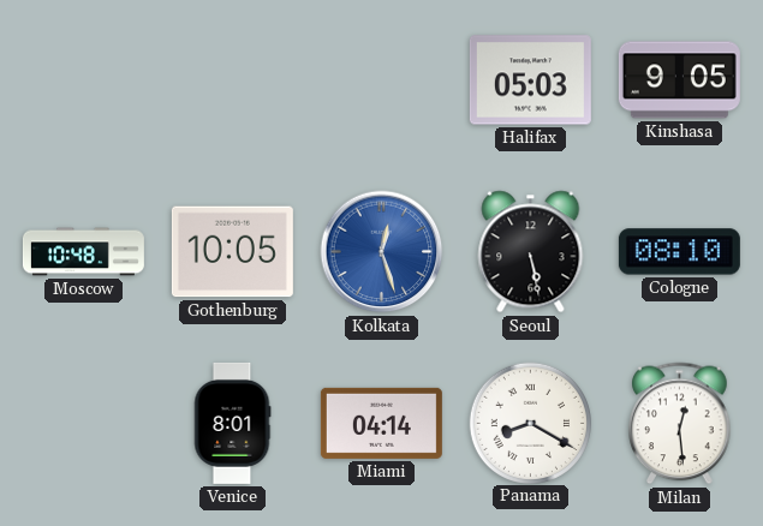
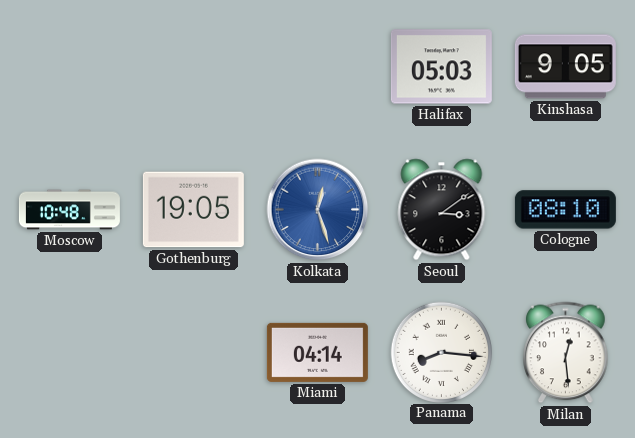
Gothenburg: 10:05 -> 19:05
Seoul: 5:28 -> 3:09
Venice: 8:01 -> none
Panama: 8:20 -> 8:16
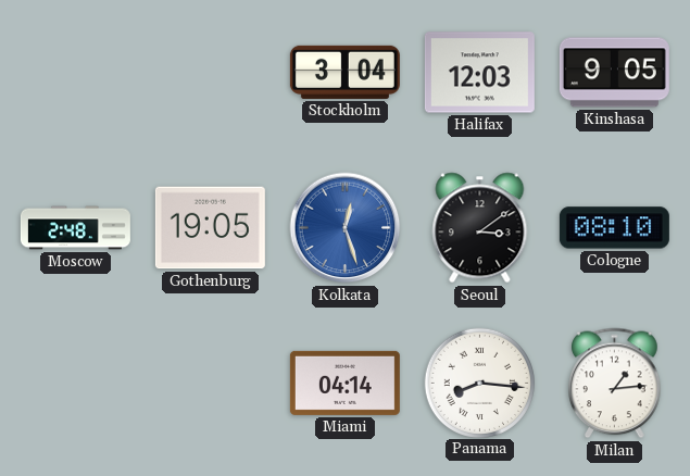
Stockholm: none -> 3:04
Halifax: 05:03 -> 12:03
Moscow: 10:48 -> 2:48
Milan: 12:29 -> 1:14
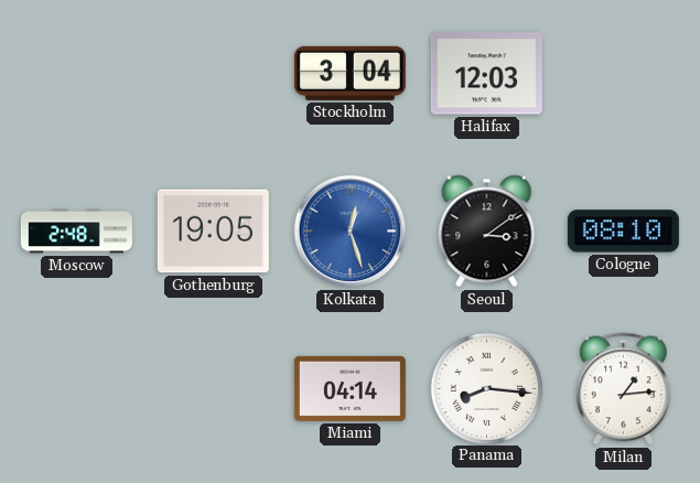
Kinshasa: 9:05 -> none
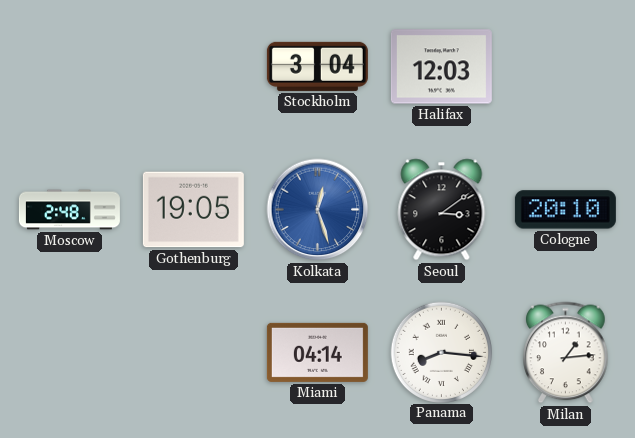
Cologne: 08:10 -> 20:10
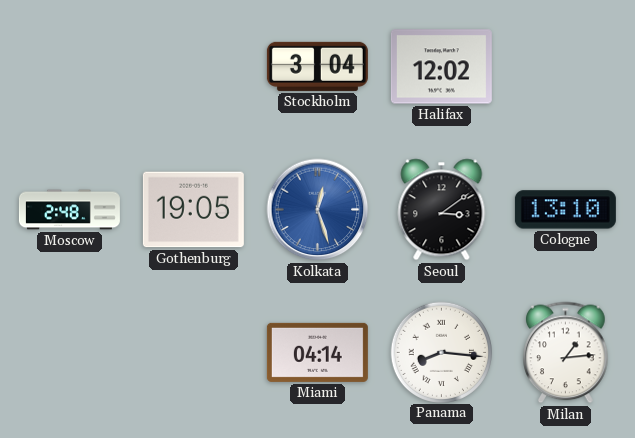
Halifax: 12:03 -> 12:02
Cologne: 20:10 -> 13:10
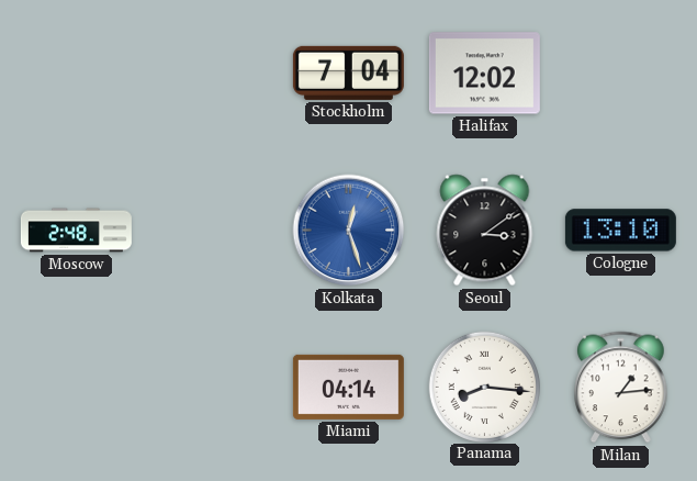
Stockholm: 3:04 -> 7:04
Gothenburg: 19:05 -> none
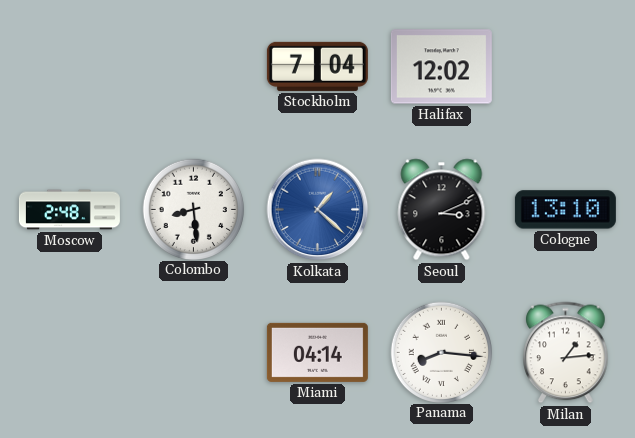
Colombo: none -> 8:29
Kolkata: 12:27 -> 1:22
Seoul: 3:09 -> 3:11
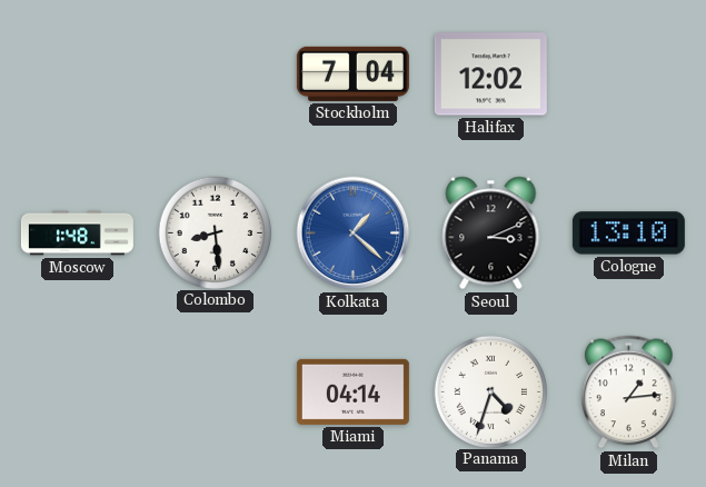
Moscow: 2:48 -> 1:48
Panama: 8:16 -> 4:33
